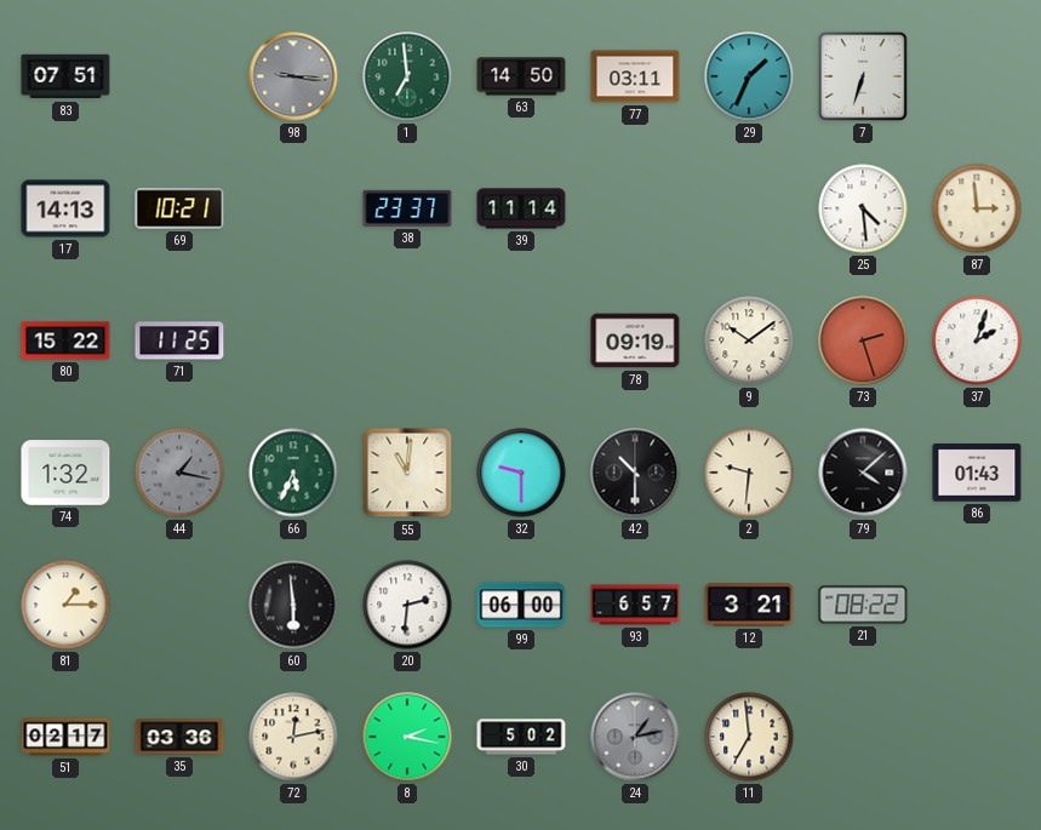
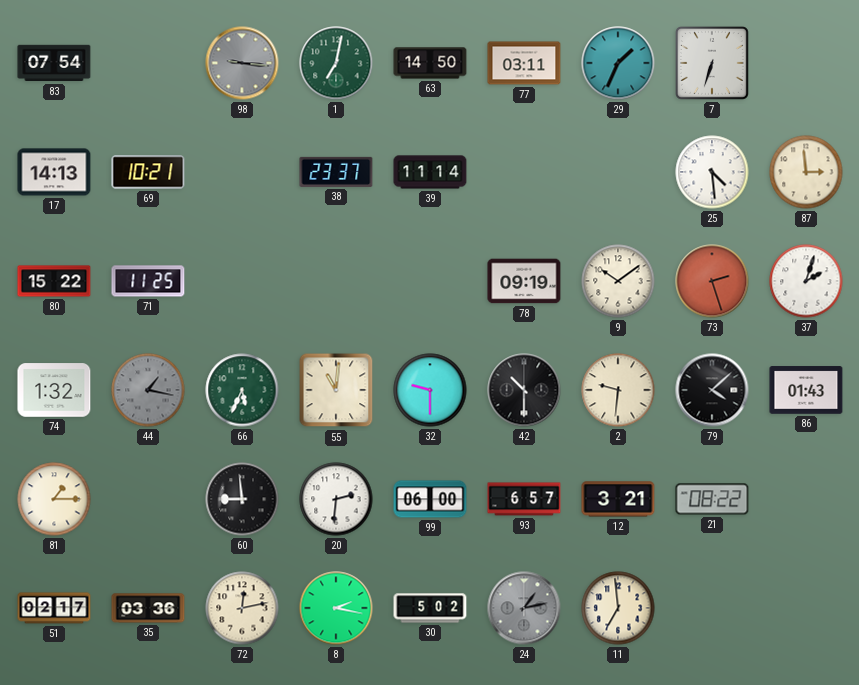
83: 07:51 -> 07:54
1: 6:59 -> 7:02
60: 5:59 -> 8:59
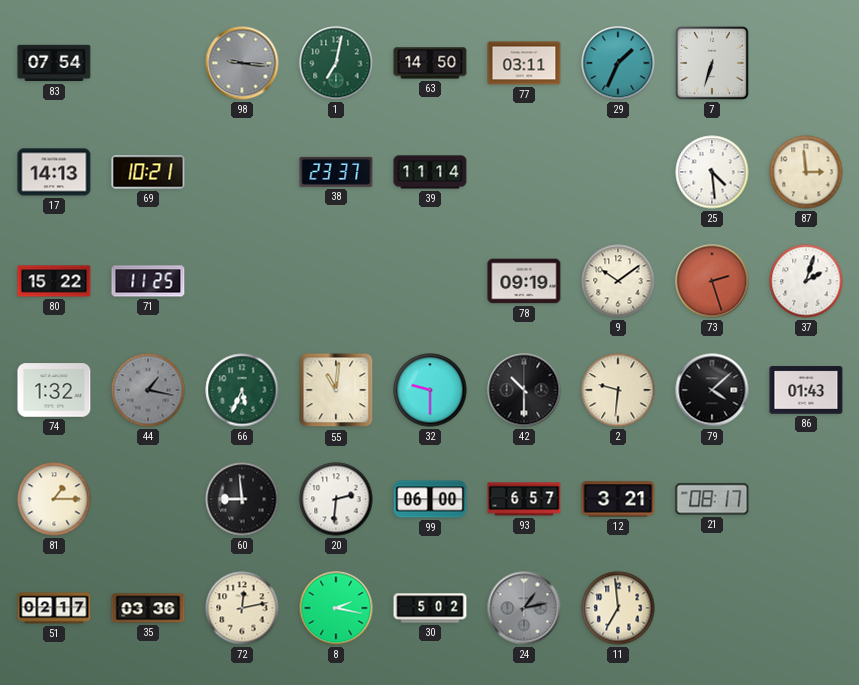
21: 08:22 -> 08:17
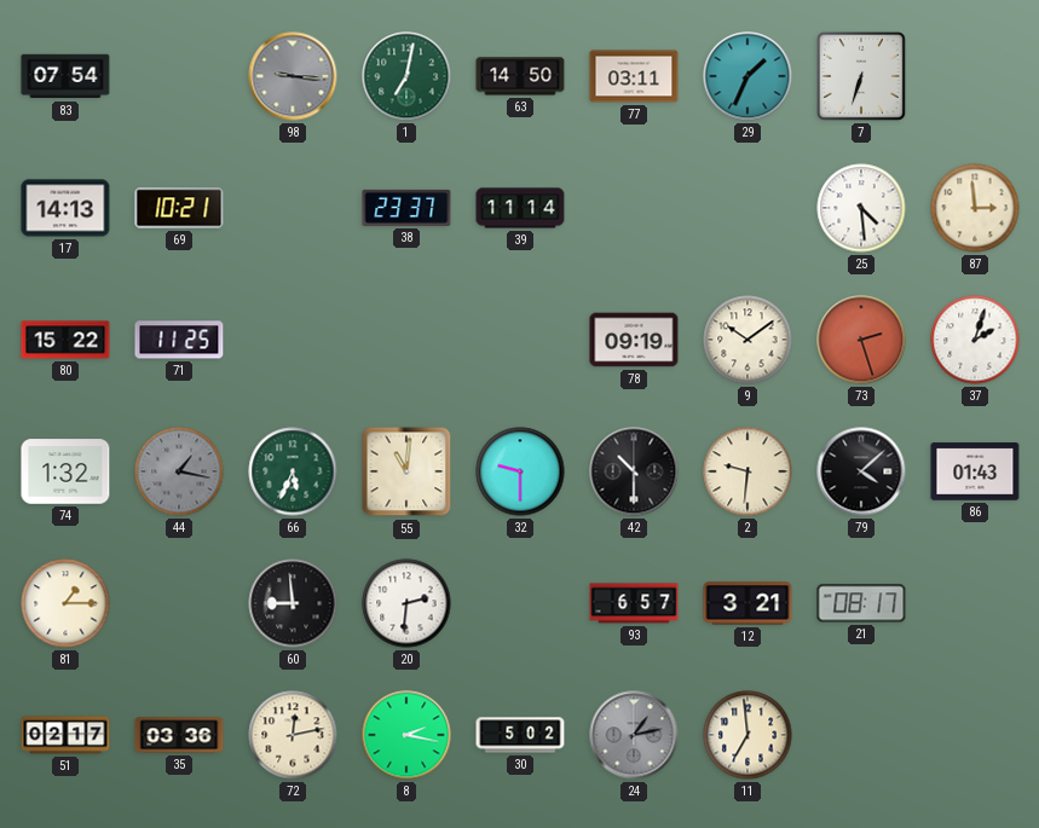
99: 06:00 -> none
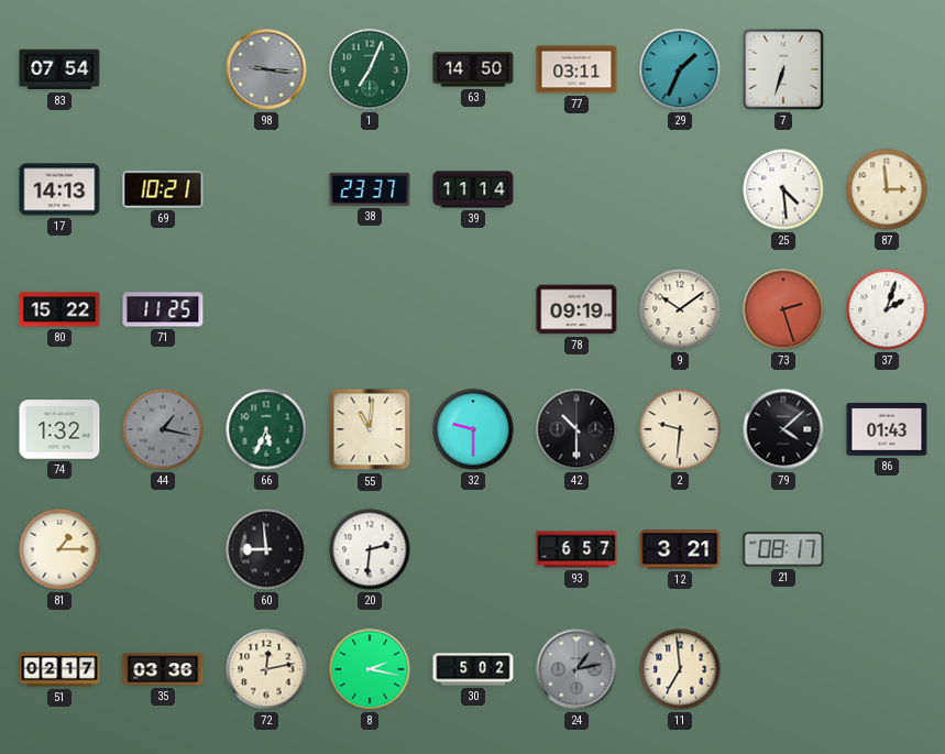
1: 7:02 -> 7:04
